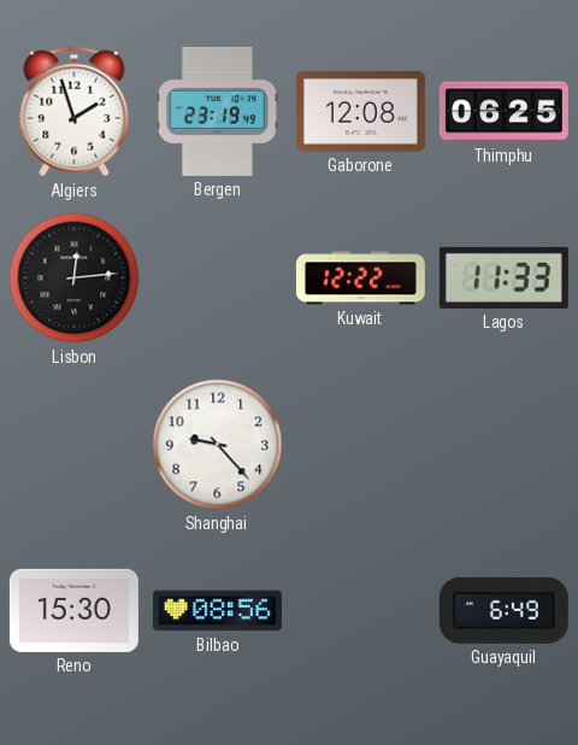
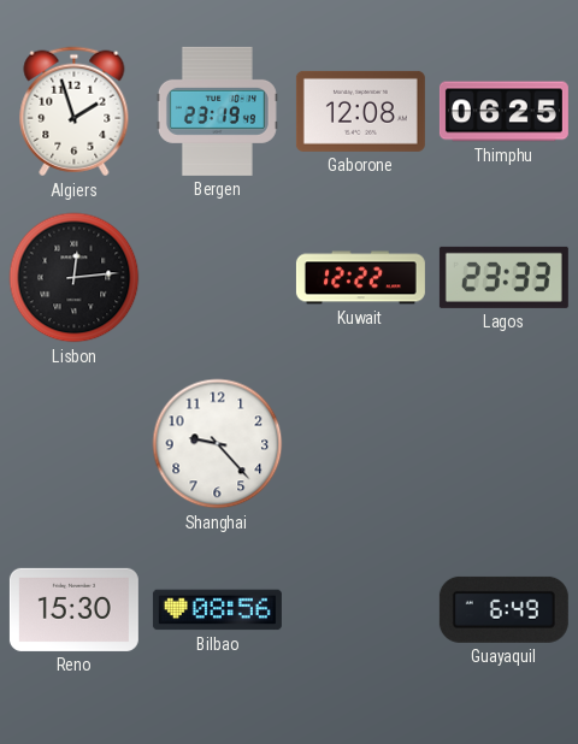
Lagos: 11:33 -> 23:33
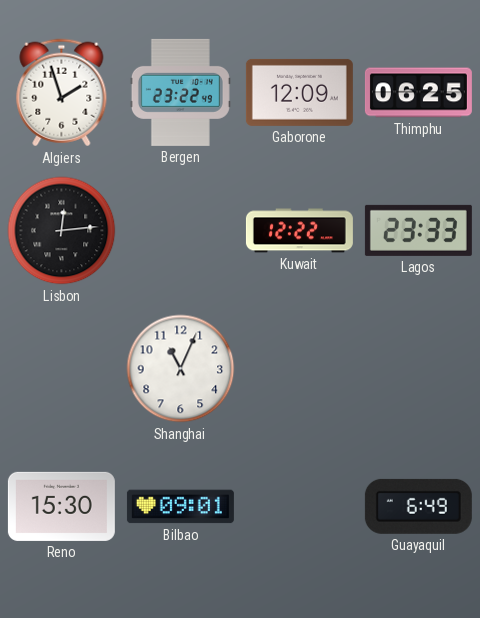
Bergen: 23:19 -> 23:22
Gaborone: 12:08 -> 12:09
Shanghai: 9:23 -> 11:04
Bilbao: 08:56 -> 09:01
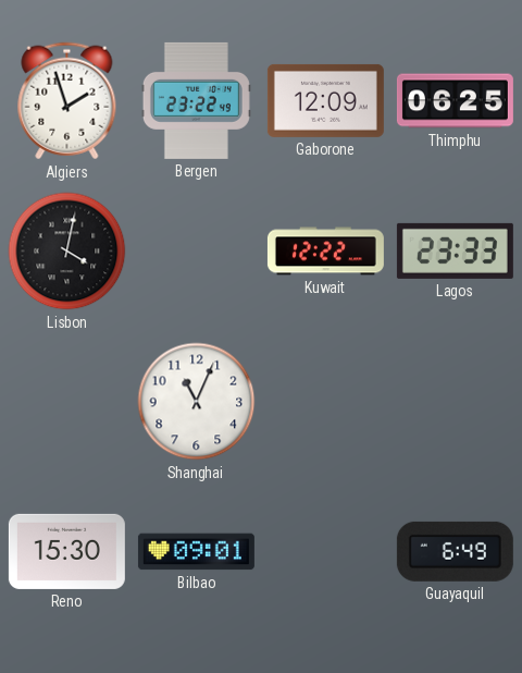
Lisbon: 12:14 -> 4:02
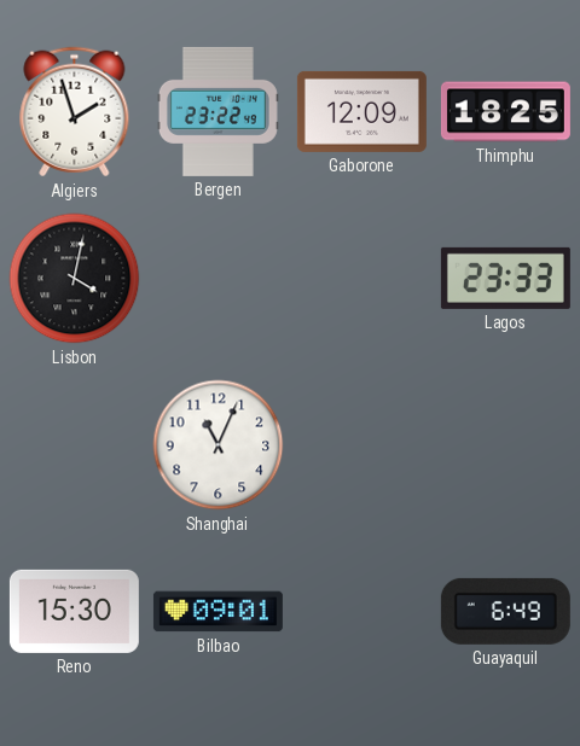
Thimphu: 06:25 -> 18:25
Kuwait: 12:22 -> none
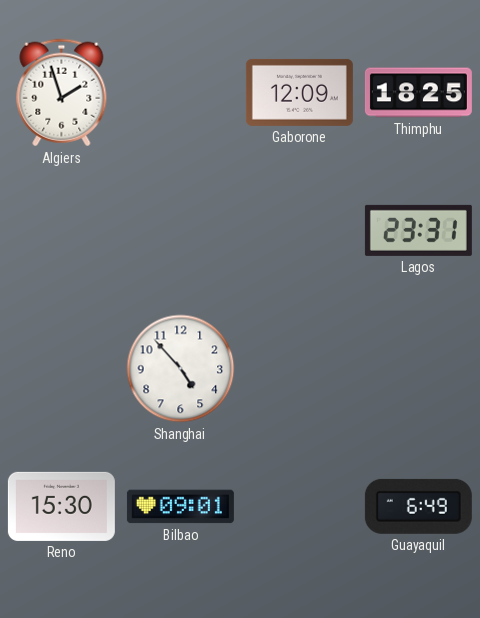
Bergen: 23:22 -> none
Lisbon: 4:02 -> none
Lagos: 23:33 -> 23:31
Shanghai: 11:04 -> 4:53
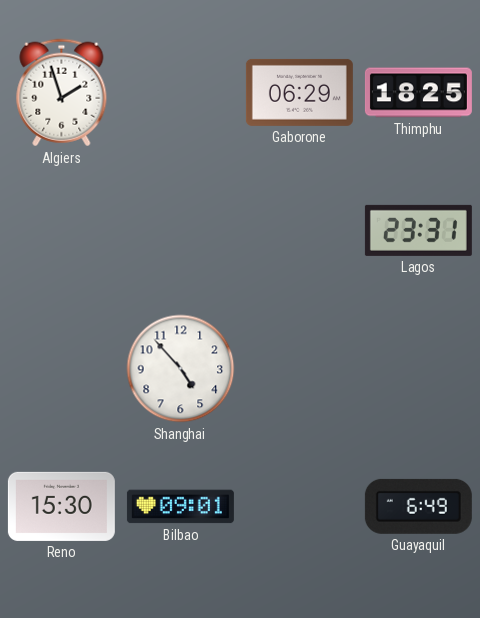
Gaborone: 12:09 -> 06:29
